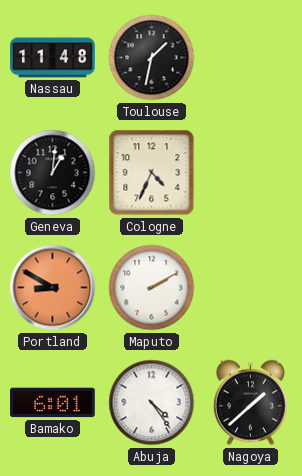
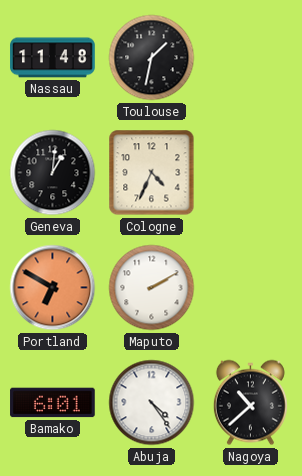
Portland: 8:50 -> 6:50
Nagoya: 1:38 -> 10:38
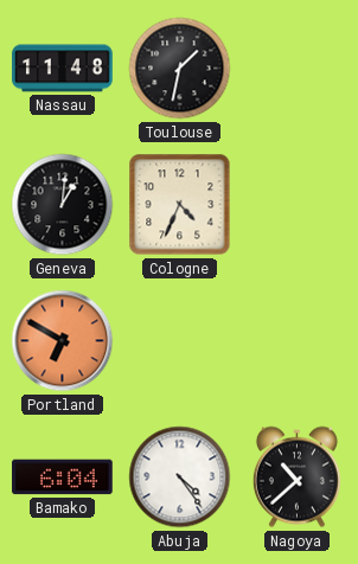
Maputo: 2:10 -> none
Bamako: 6:01 -> 6:04
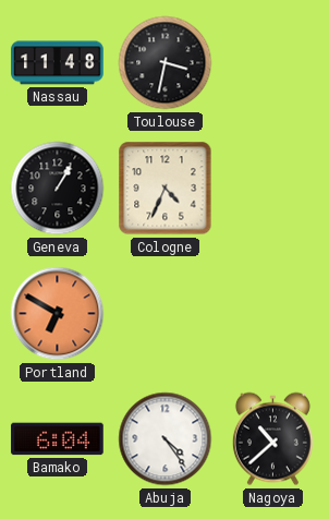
Toulouse: 1:32 -> 3:32
Geneva: 1:01 -> 1:05
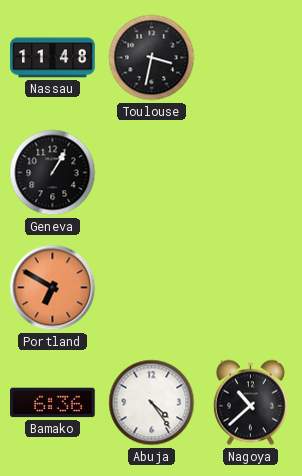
Cologne: 4:34 -> none
Bamako: 6:04 -> 6:36
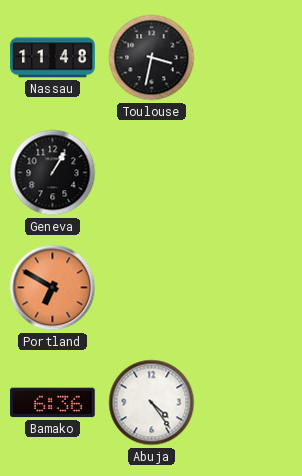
Nagoya: 10:38 -> none
